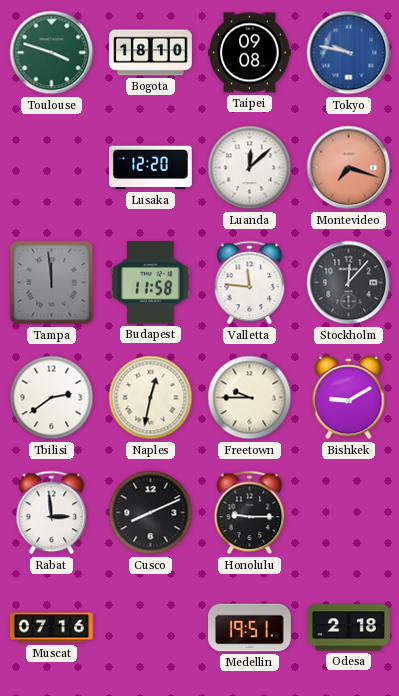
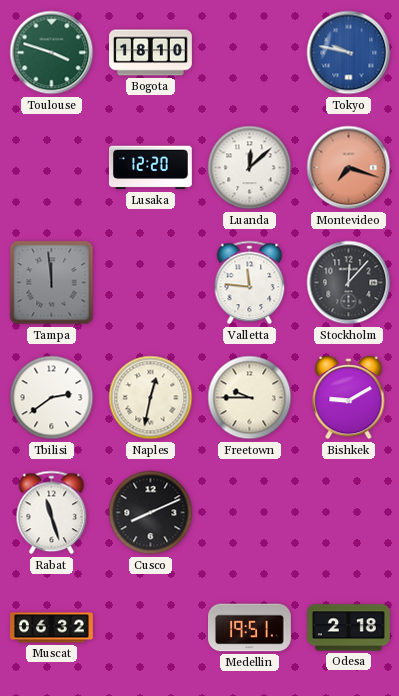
Taipei: 09:08 -> none
Budapest: 11:58 -> none
Rabat: 2:59 -> 11:27
Honolulu: 9:15 -> none
Muscat: 07:16 -> 06:32
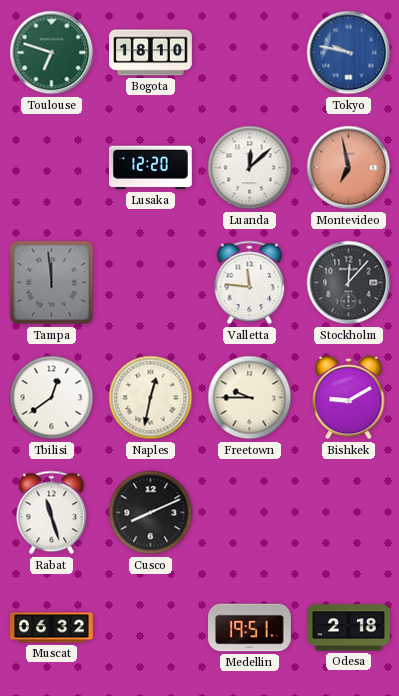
Toulouse: 3:48 -> 6:48
Montevideo: 7:18 -> 6:58
Tbilisi: 2:39 -> 12:39
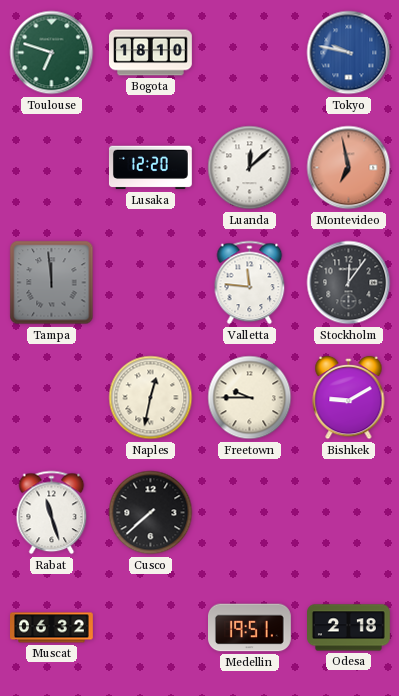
Stockholm: 12:07 -> 12:06
Tbilisi: 12:39 -> none
Cusco: 8:11 -> 7:38
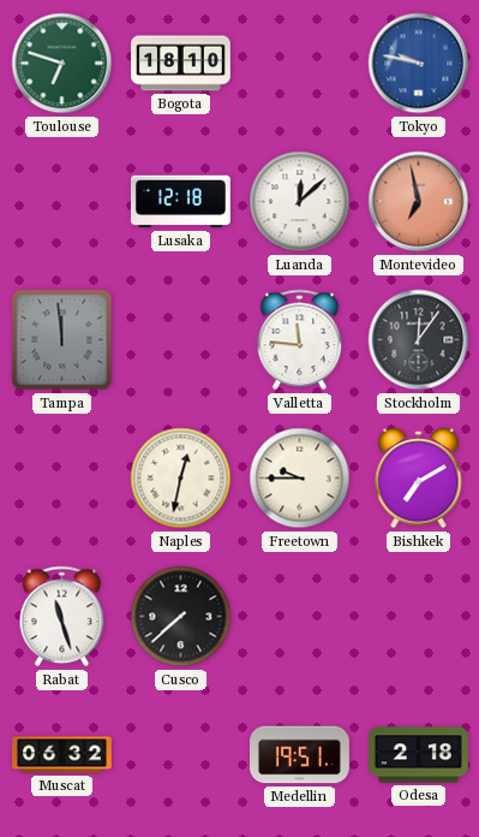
Lusaka: 12:20 -> 12:18
Bishkek: 9:10 -> 7:10
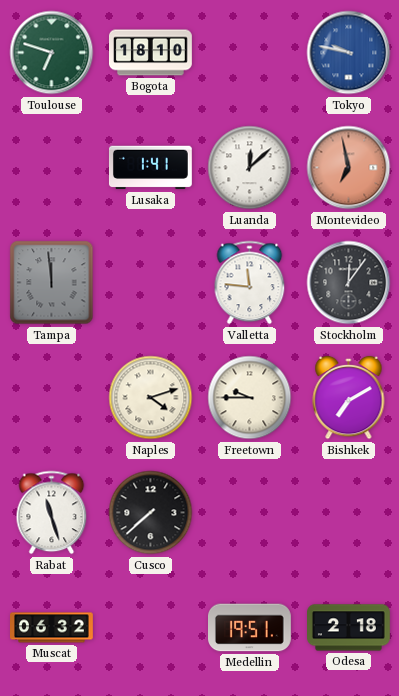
Lusaka: 12:18 -> 1:41
Naples: 12:32 -> 4:12
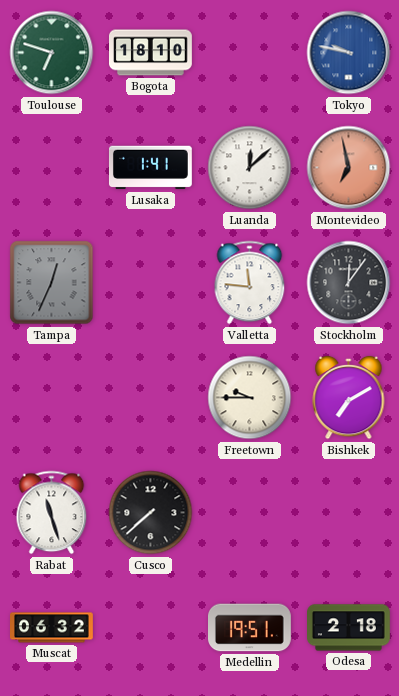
Tampa: 11:59 -> 12:34
Naples: 4:12 -> none
